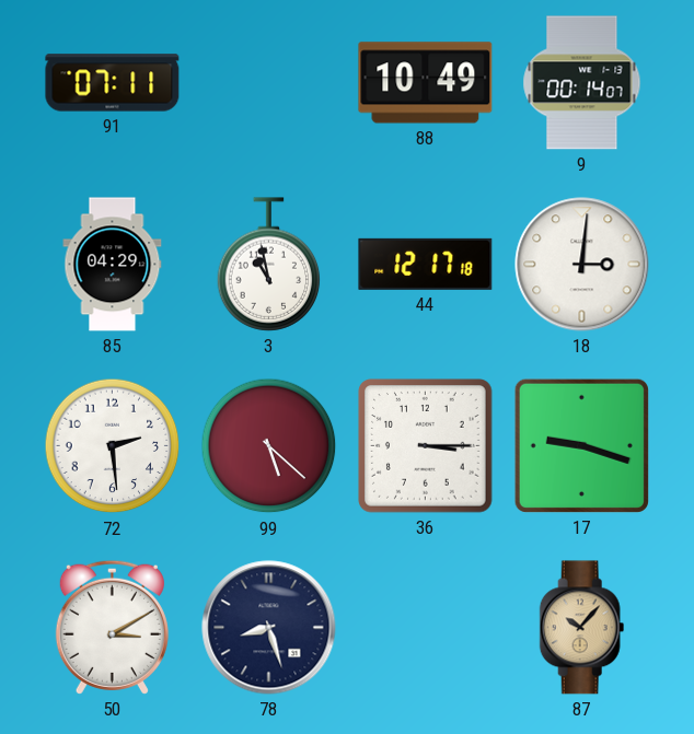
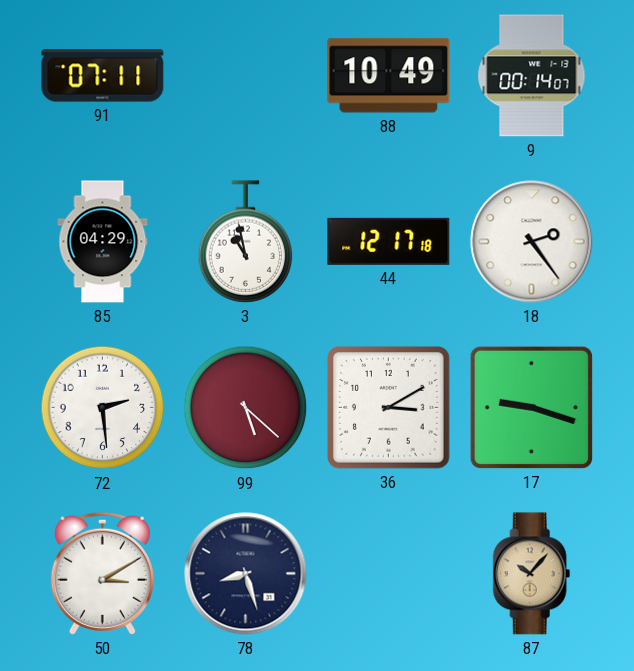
18: 3:01 -> 2:24
36: 3:15 -> 3:10
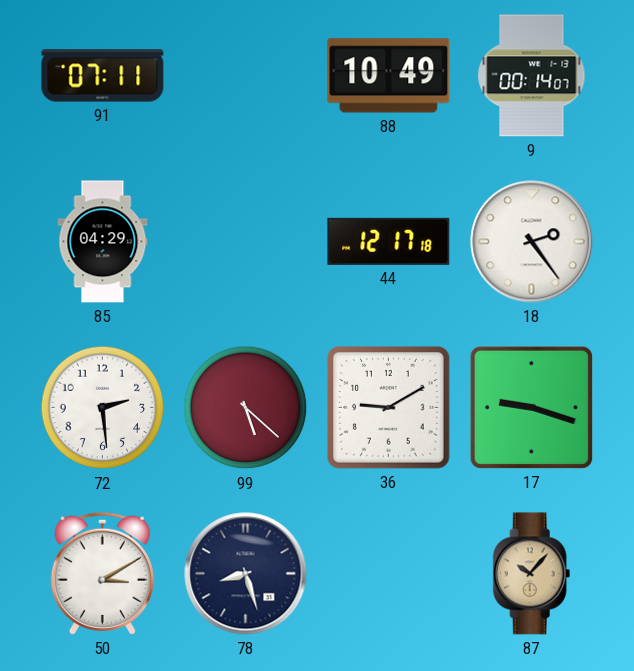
3: 10:58 -> none
36: 3:10 -> 9:10
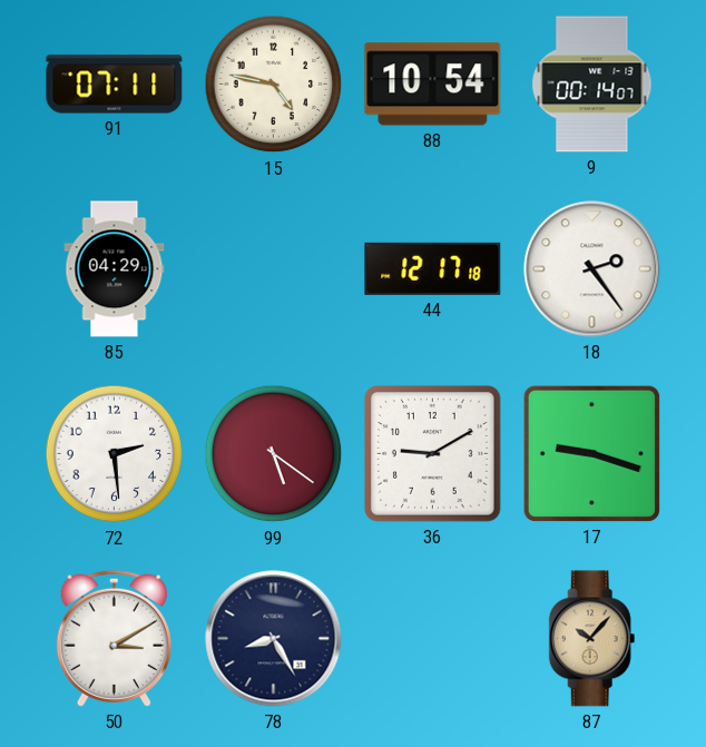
15: none -> 4:47
88: 10:49 -> 10:54
99: 5:22 -> 5:21
78: 8:27 -> 8:25
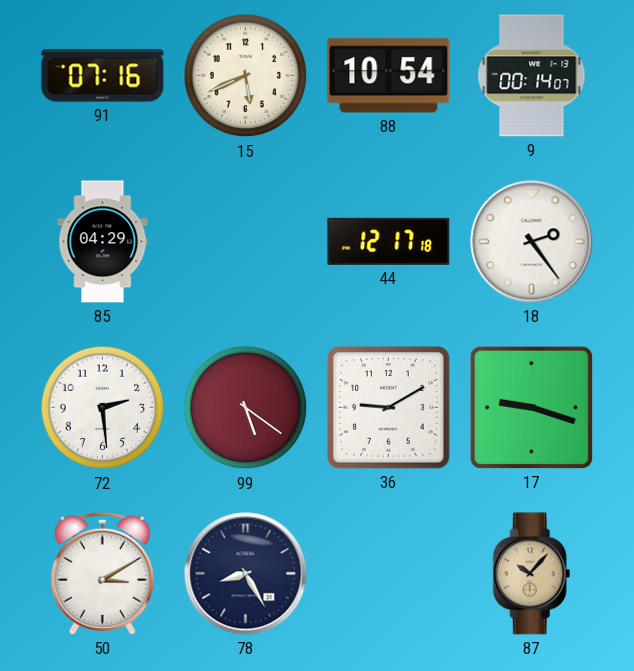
91: 07:11 -> 07:16
15: 4:47 -> 5:41
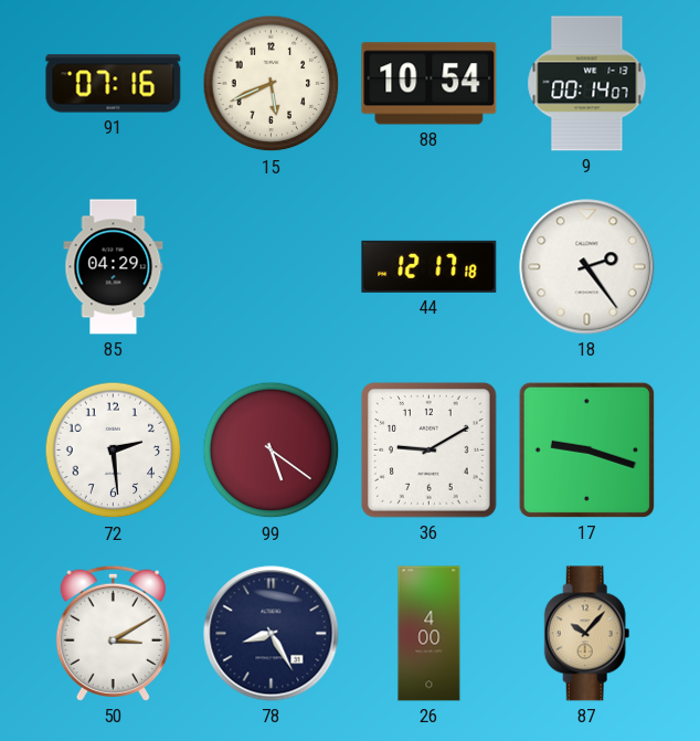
26: none -> 4:00
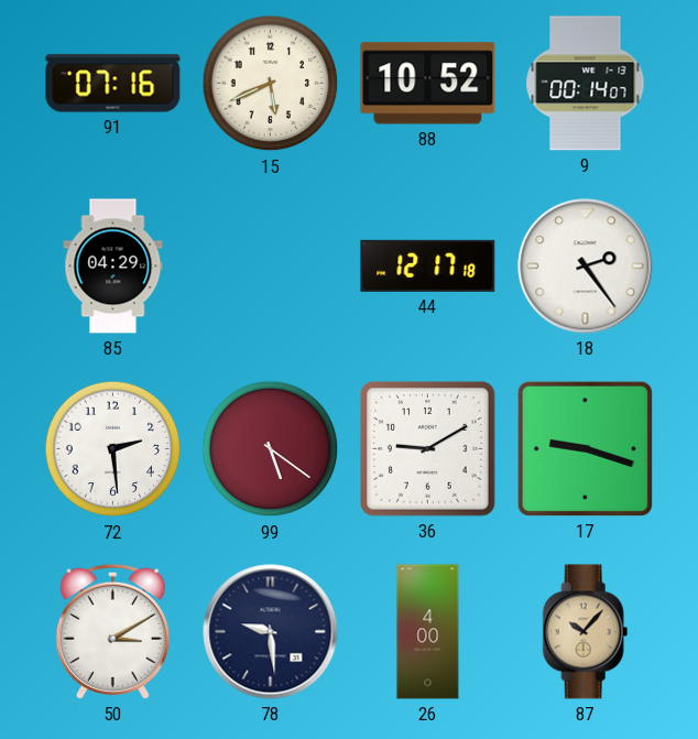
88: 10:54 -> 10:52
78: 8:25 -> 9:29
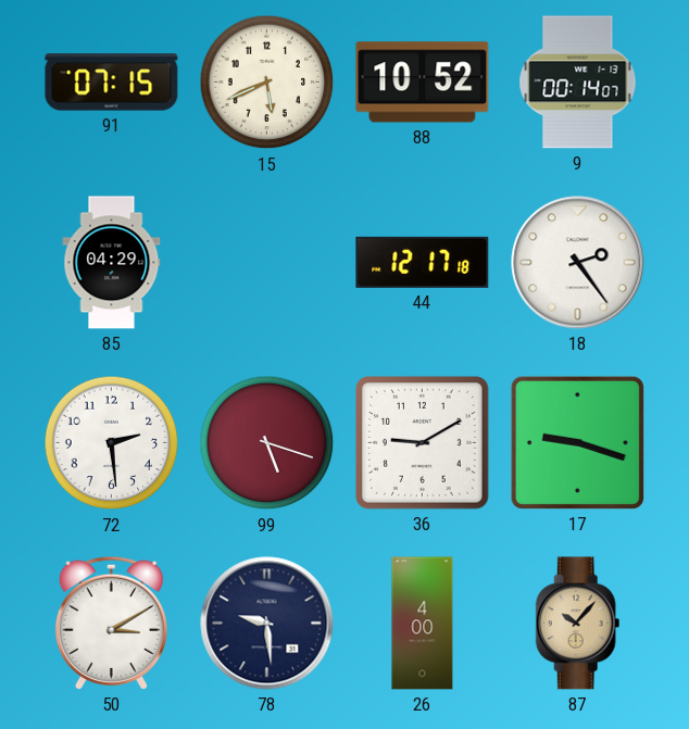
91: 07:16 -> 07:15
99: 5:21 -> 5:18
